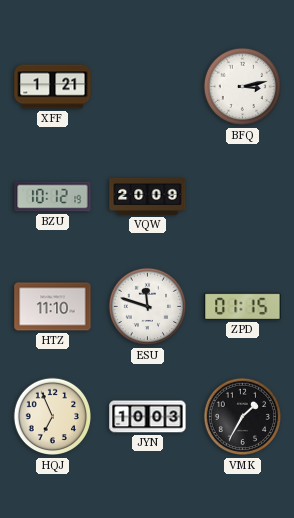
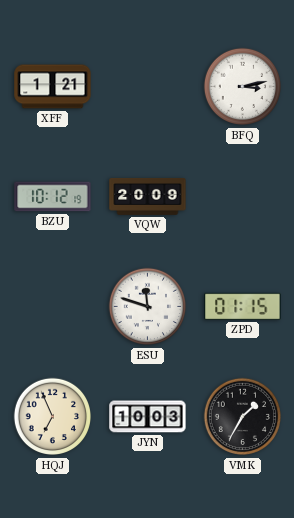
HTZ: 11:10 -> none
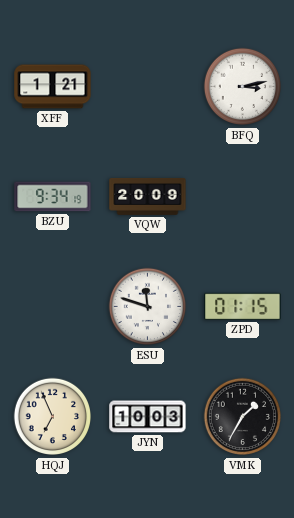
BZU: 10:12 -> 9:34
